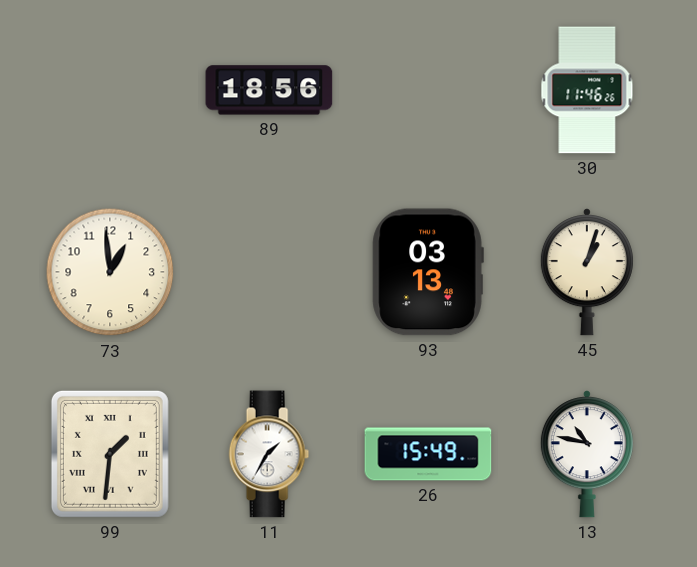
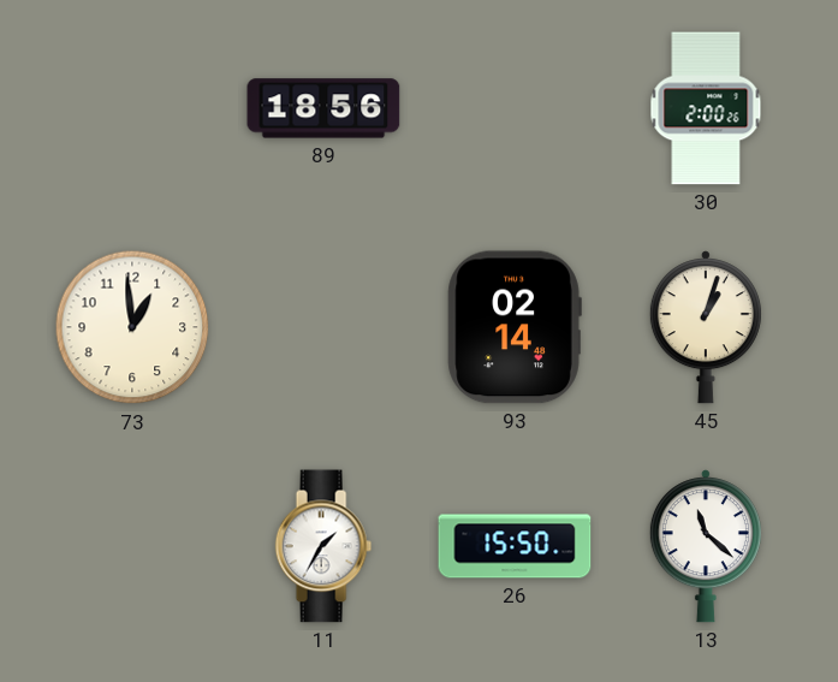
30: 11:46 -> 2:00
93: 03:13 -> 02:14
99: 1:31 -> none
26: 15:49 -> 15:50
13: 10:47 -> 11:22
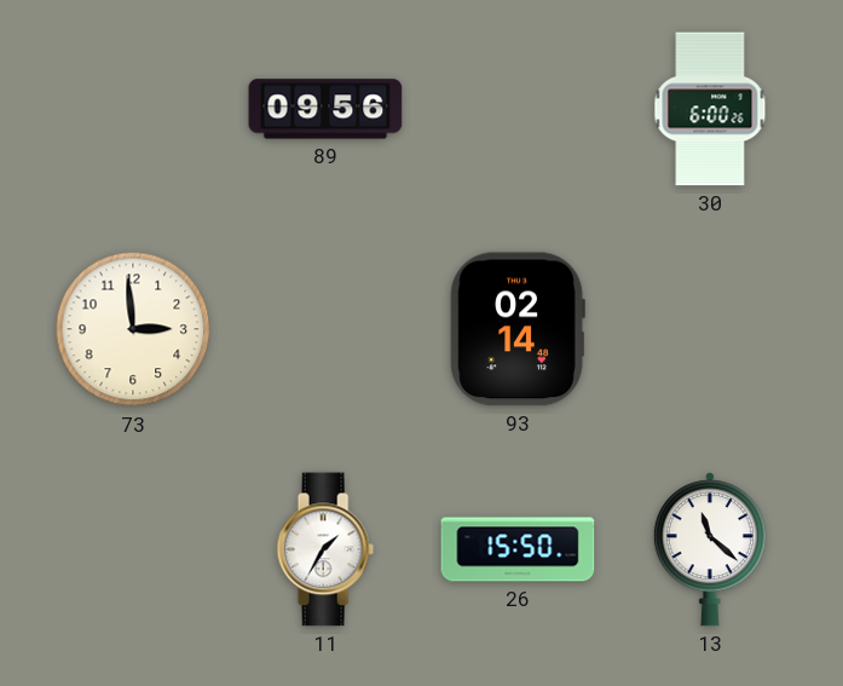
89: 18:56 -> 09:56
30: 2:00 -> 6:00
73: 12:59 -> 2:59
45: 1:03 -> none
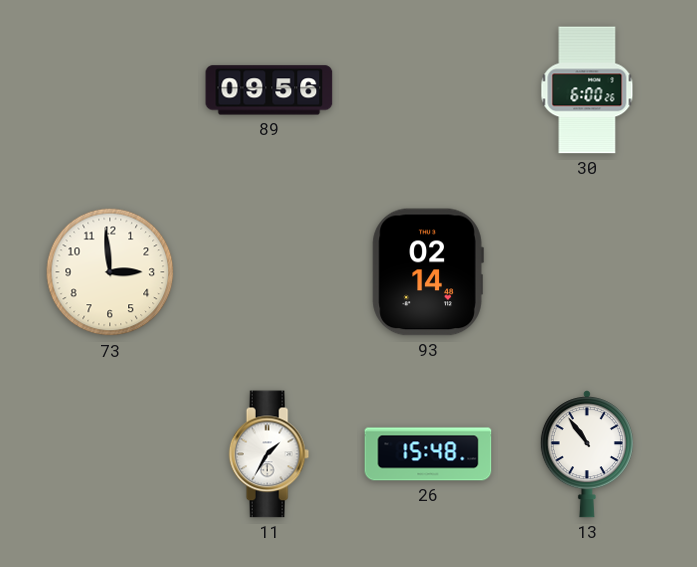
26: 15:50 -> 15:48
13: 11:22 -> 10:54
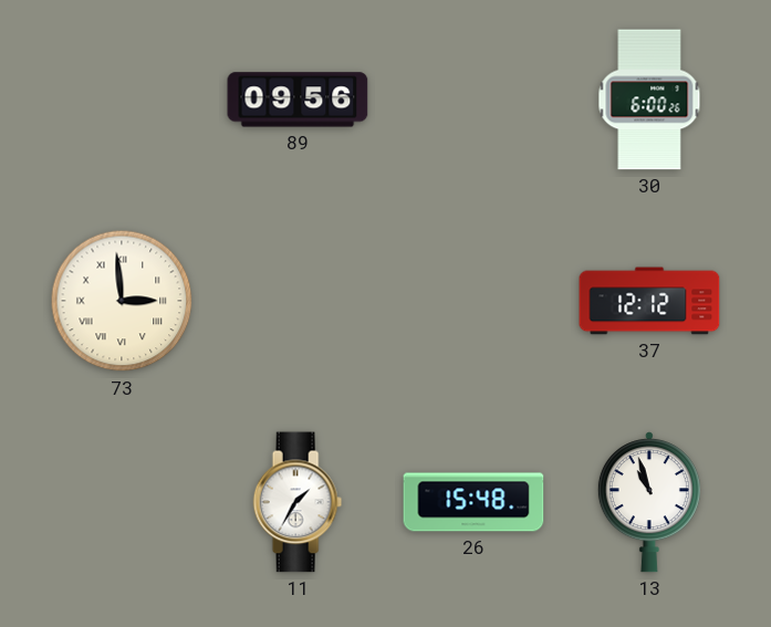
73 numerals: Arabic -> Roman
93: 02:14 -> none
37: none -> 12:12
13: 10:54 -> 10:57
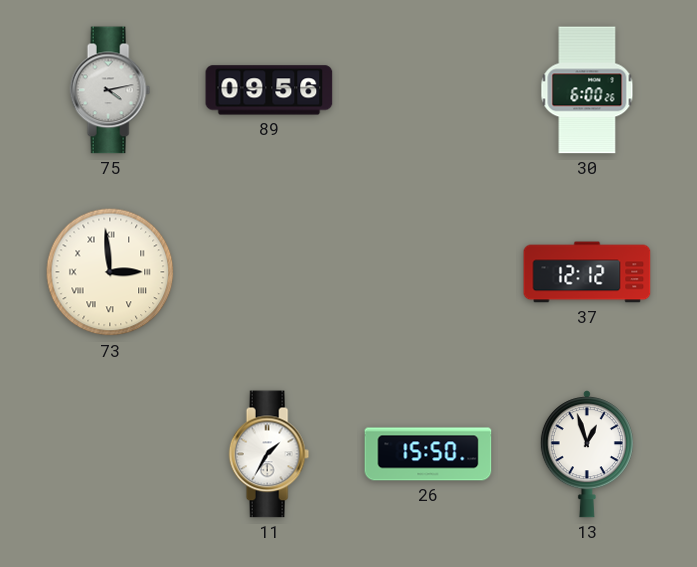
75: none -> 4:13
26: 15:48 -> 15:50
13: 10:57 -> 12:57
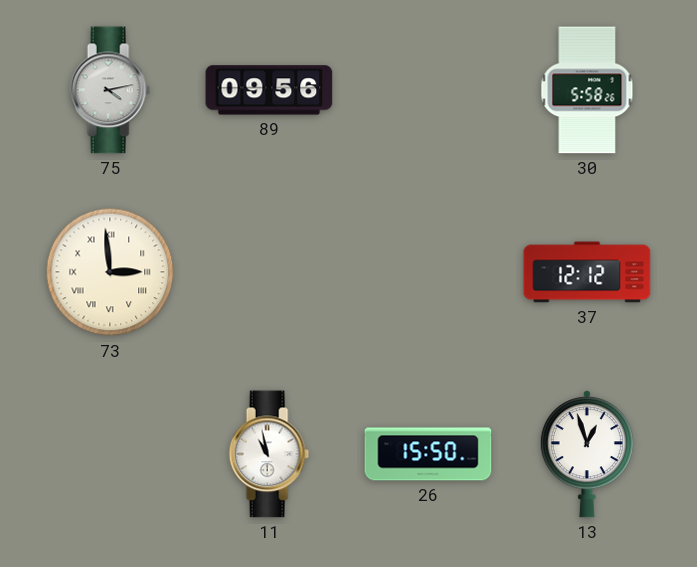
30: 6:00 -> 5:58
11: 1:35 -> 10:58
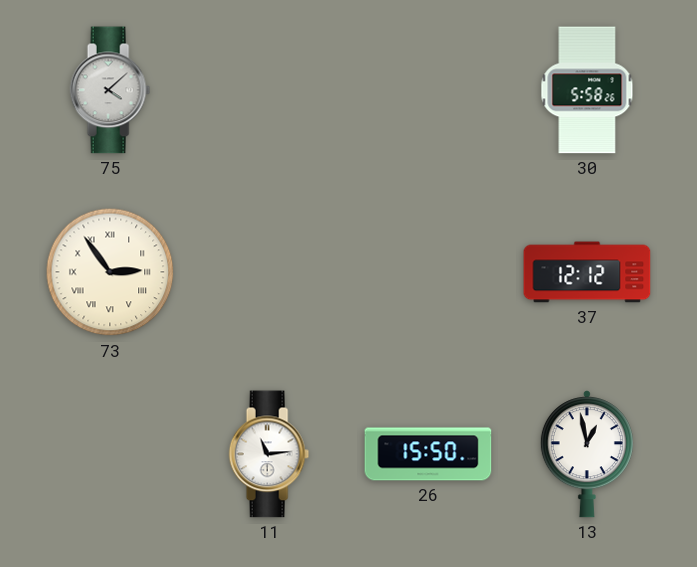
75: 4:13 -> 4:08
89: 09:56 -> none
73: 2:59 -> 2:54
11: 10:58 -> 11:14
13: 12:57 -> 12:58
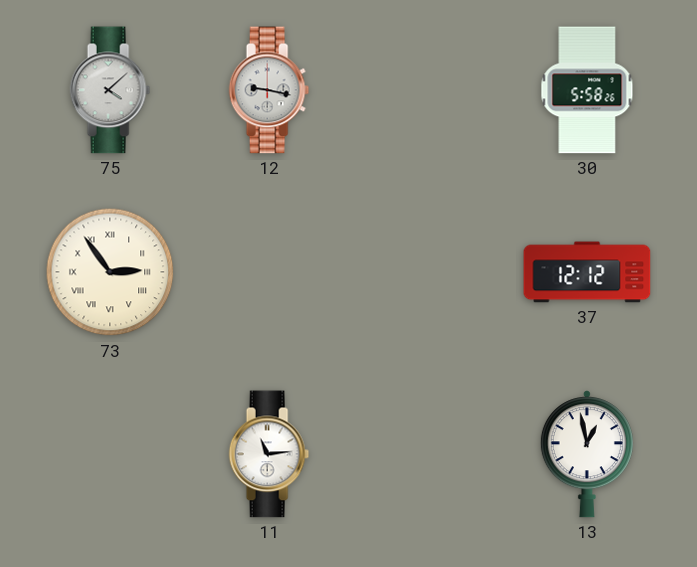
12: none -> 9:17
26: 15:50 -> none
